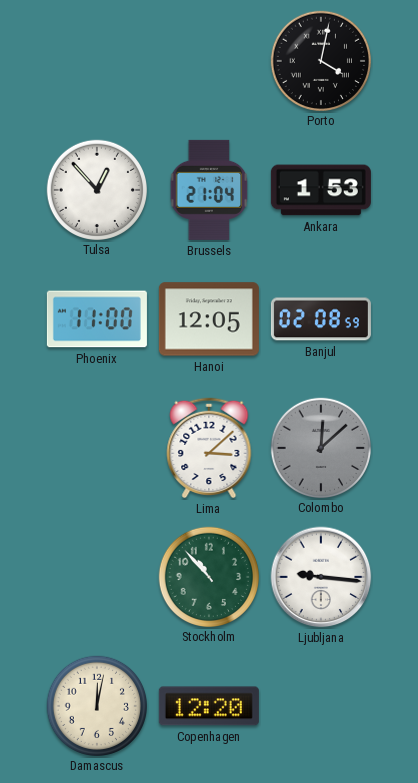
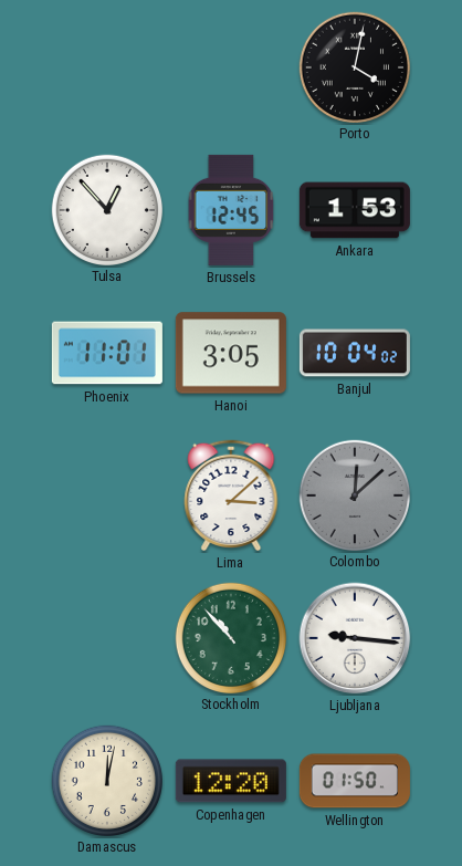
Brussels: 21:04 -> 12:45
Phoenix: 11:00 -> 11:01
Hanoi: 12:05 -> 3:05
Banjul: 02:08 -> 10:04
Wellington: none -> 01:50
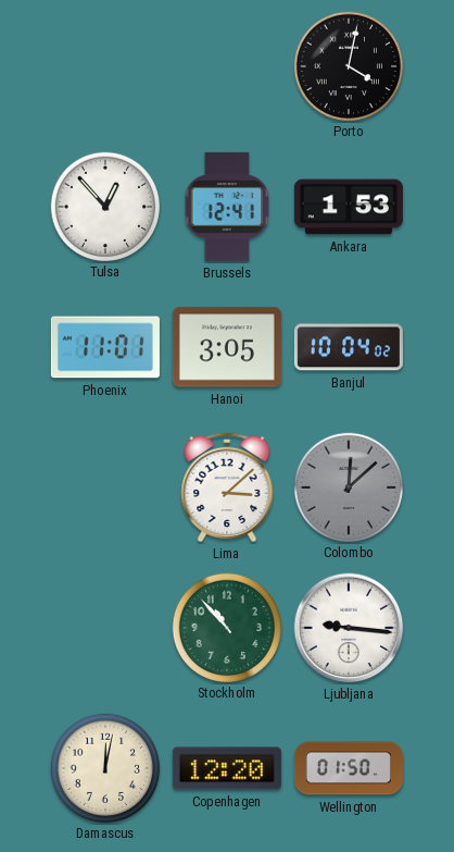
Brussels: 12:45 -> 12:41
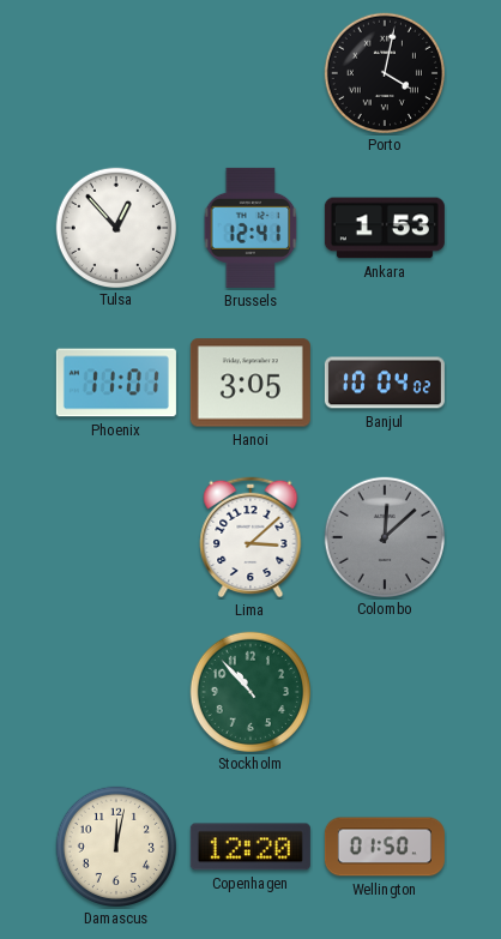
Ljubljana: 9:16 -> none
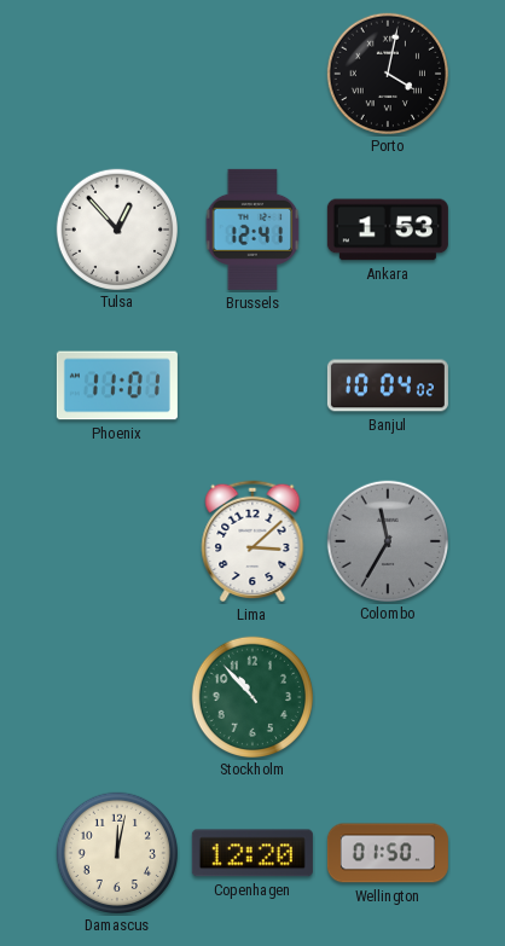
Hanoi: 3:05 -> none
Colombo: 12:08 -> 11:35
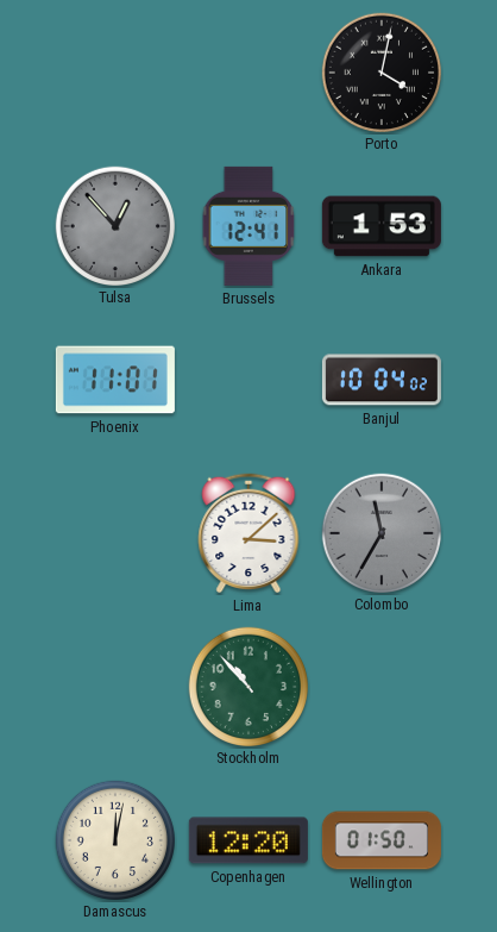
Tulsa dial: white -> grey
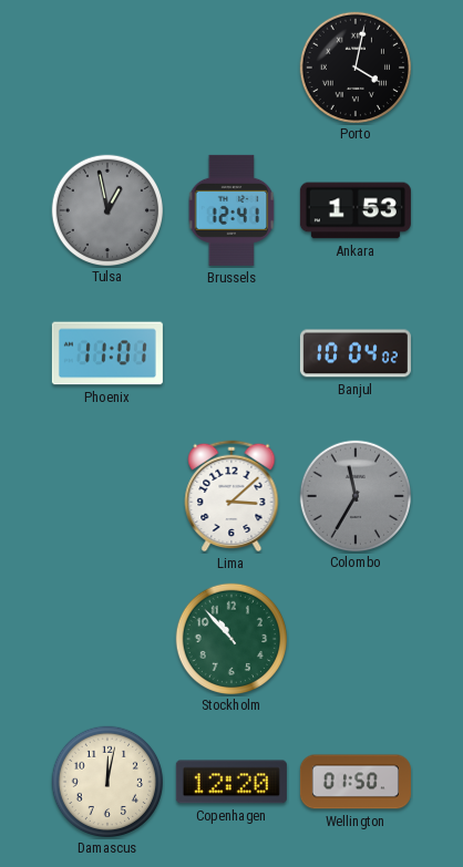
Tulsa: 12:53 -> 12:58
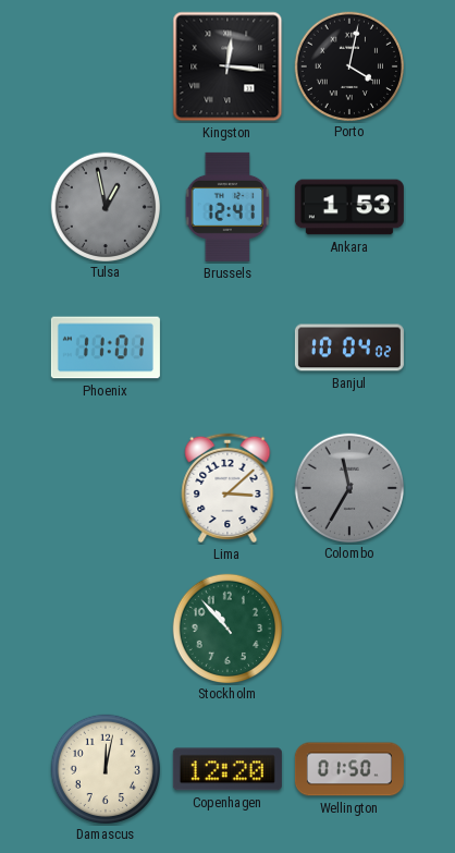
Kingston: none -> 12:16
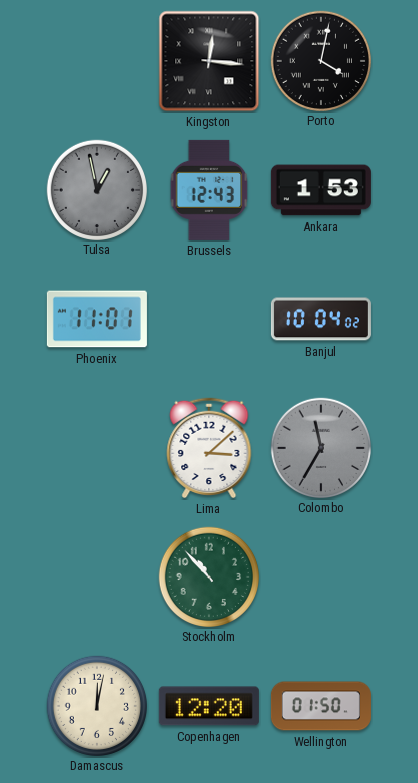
Brussels: 12:41 -> 12:43
